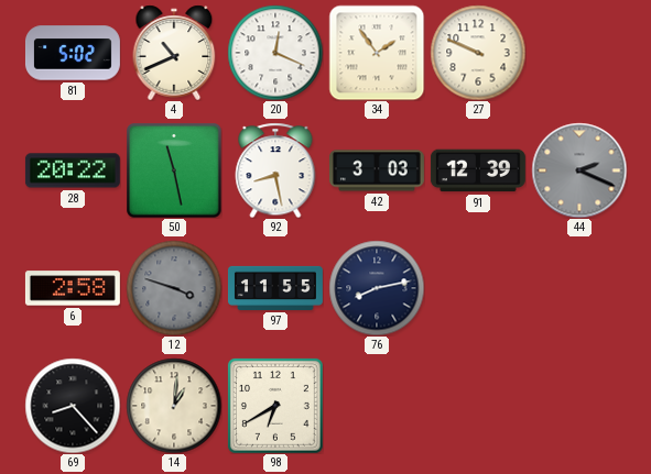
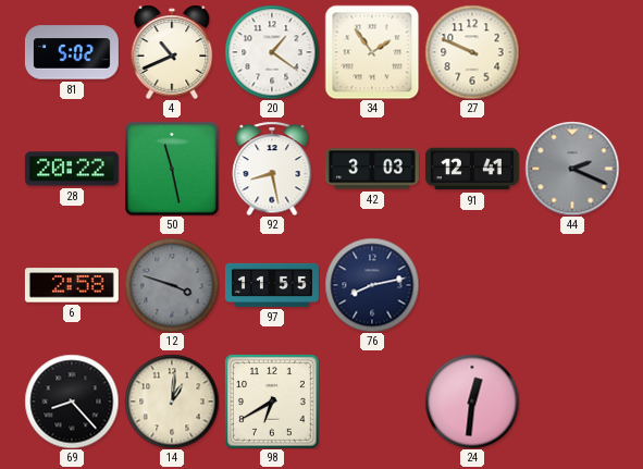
20: 12:19 -> 1:21
91: 12:39 -> 12:41
24: none -> 12:31
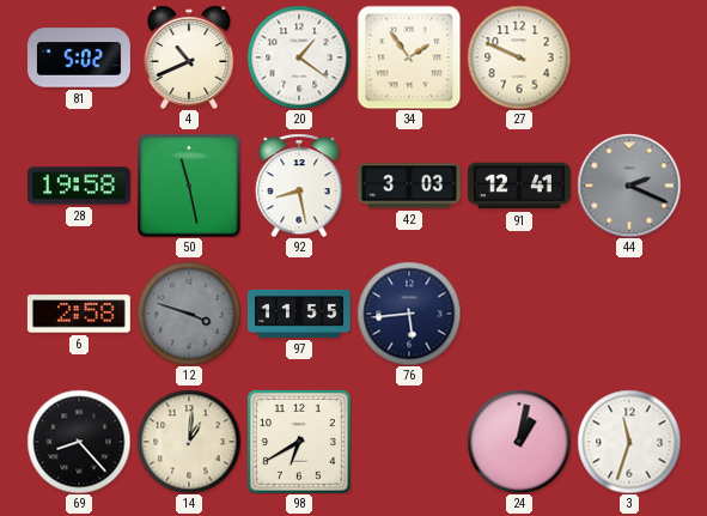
28: 20:22 -> 19:58
76: 8:13 -> 5:44
24: 12:31 -> 1:02
3: none -> 11:33
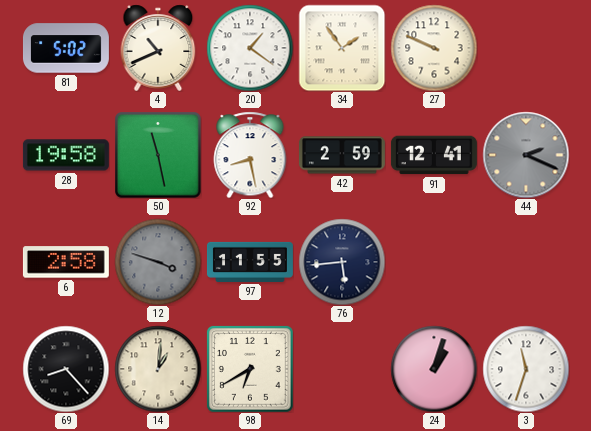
42: 3:03 -> 2:59
24: 1:02 -> 1:03
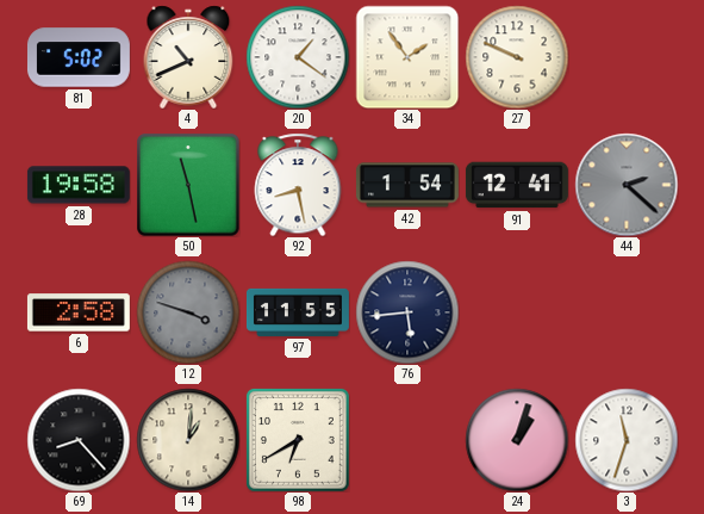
42: 2:59 -> 1:54
44: 2:19 -> 2:22
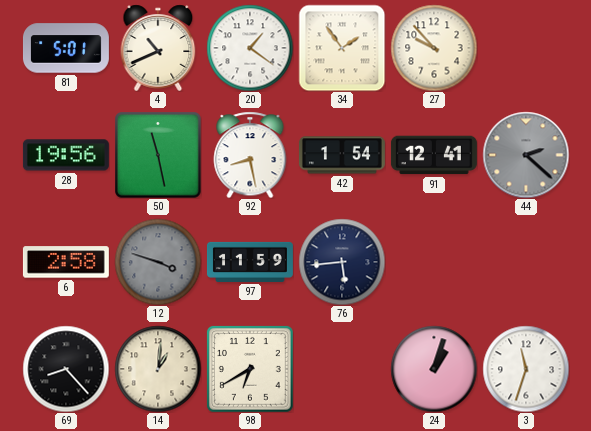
81: 5:02 -> 5:01
27: 9:49 -> 9:53
28: 19:58 -> 19:56
97: 11:55 -> 11:59
